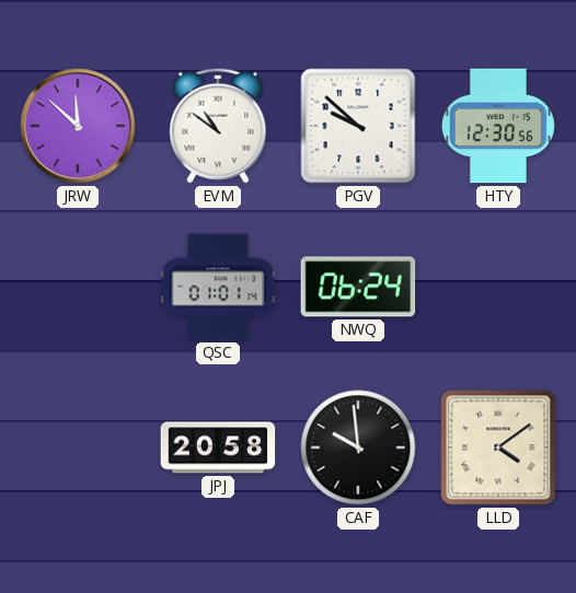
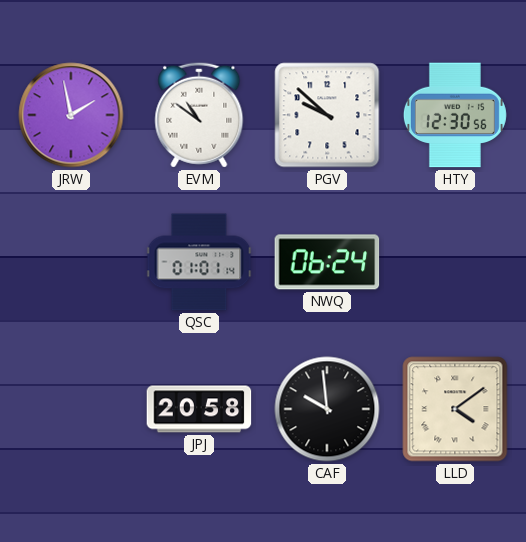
JRW: 11:52 -> 1:58
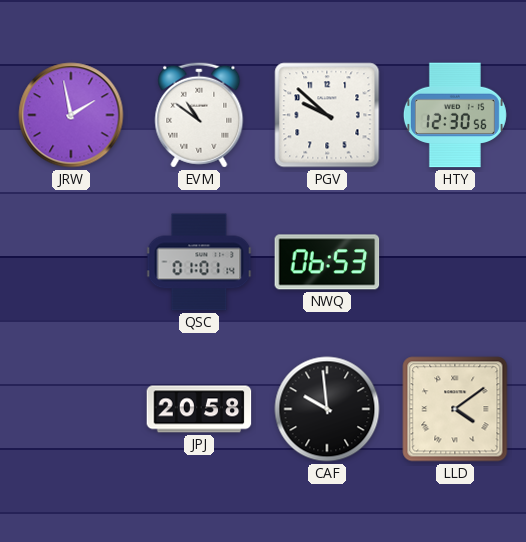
NWQ: 06:24 -> 06:53
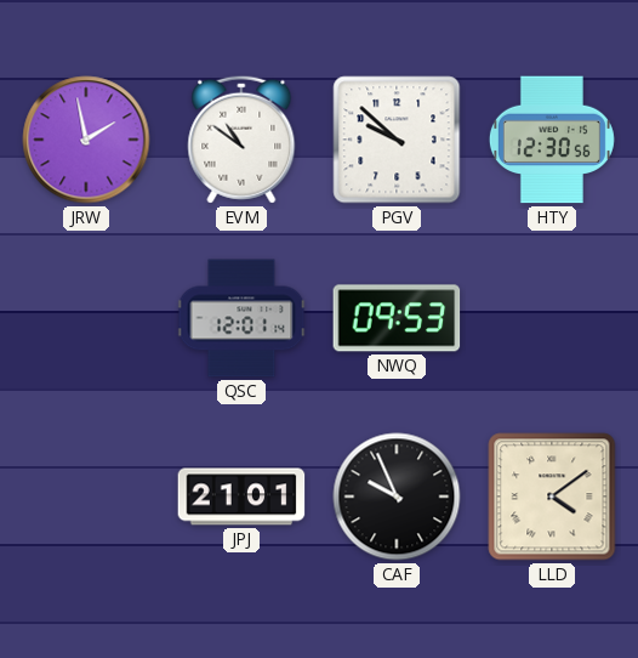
QSC: 01:01 -> 12:01
NWQ: 06:53 -> 09:53
JPJ: 20:58 -> 21:01
CAF: 9:59 -> 9:56
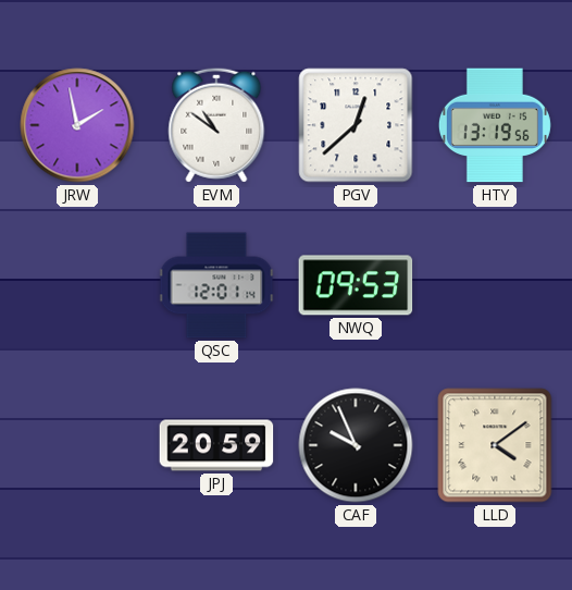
PGV: 9:52 -> 12:38
HTY: 12:30 -> 13:19
JPJ: 21:01 -> 20:59
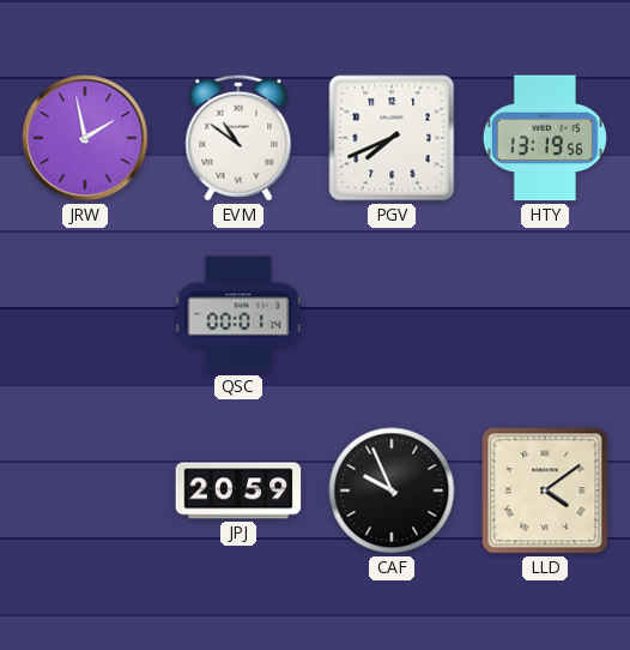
PGV: 12:38 -> 7:41
QSC: 12:01 -> 00:01
NWQ: 09:53 -> none
